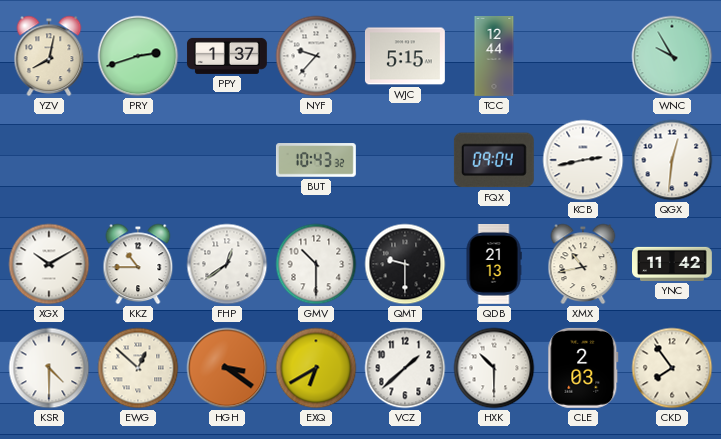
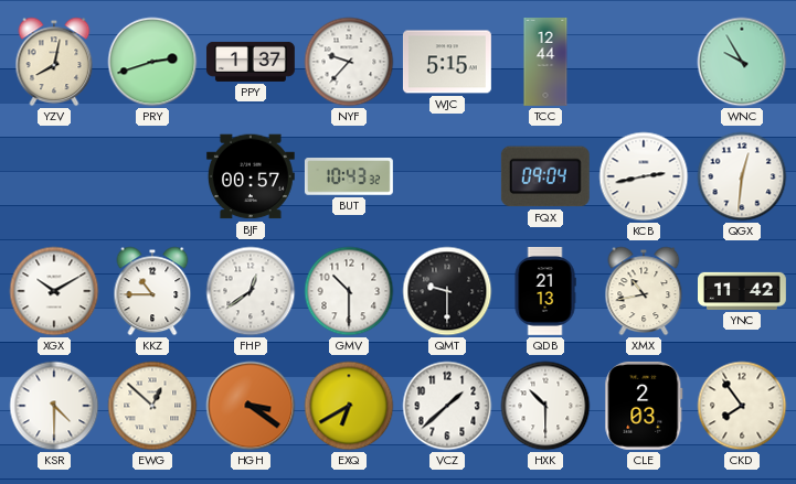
BJF: none -> 00:57
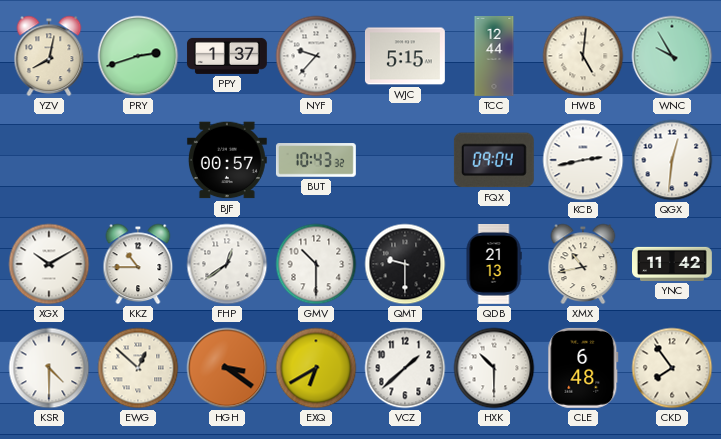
HWB: none -> 5:01
CLE: 2:03 -> 6:48
